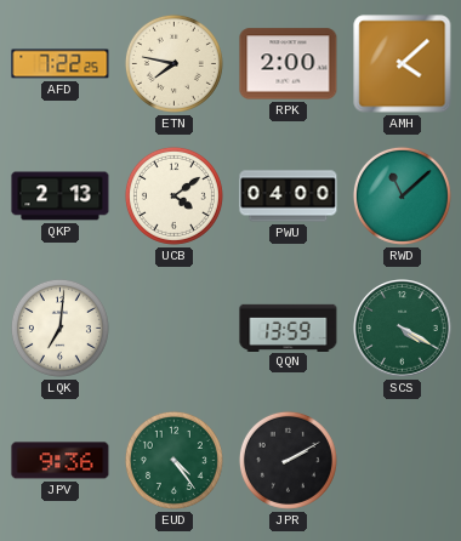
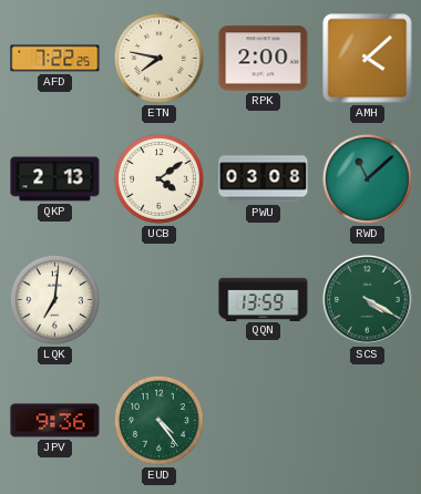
PWU: 04:00 -> 03:08
JPR: 2:10 -> none
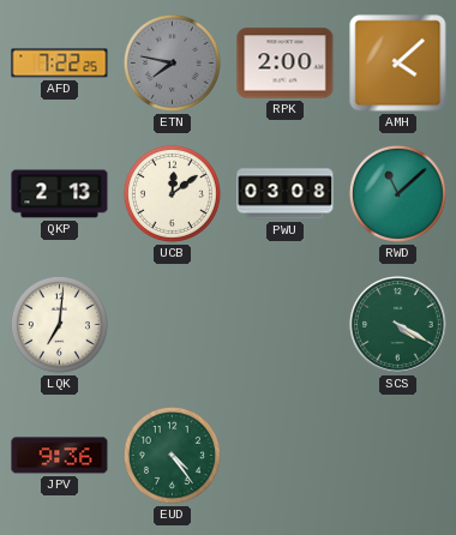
ETN dial: cream -> grey
UCB: 4:09 -> 12:09
QQN: 13:59 -> none
